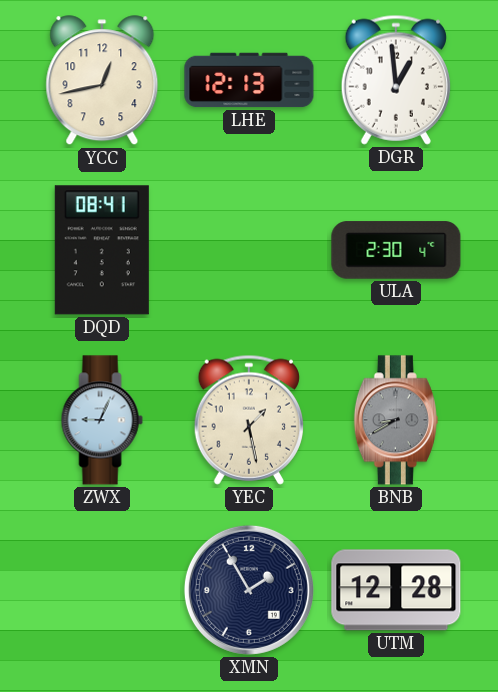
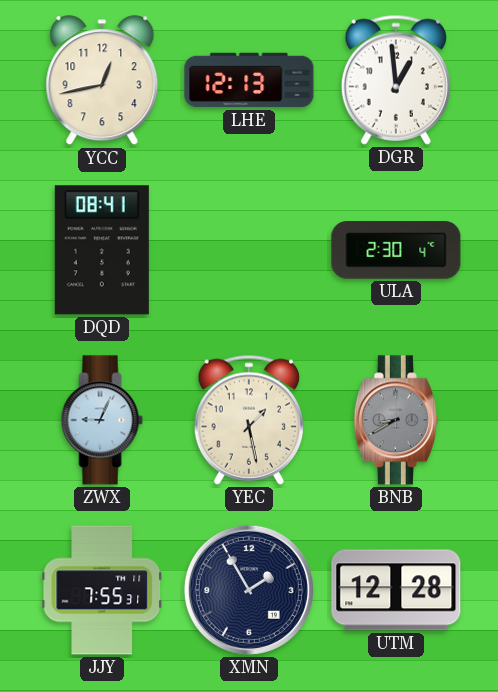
JJY: none -> 7:55
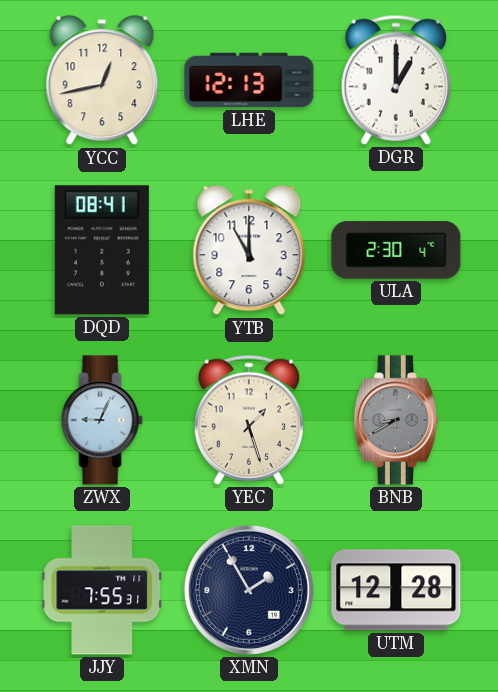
DGR: 12:59 -> 1:00
YTB: none -> 11:00
YEC: 1:28 -> 1:27
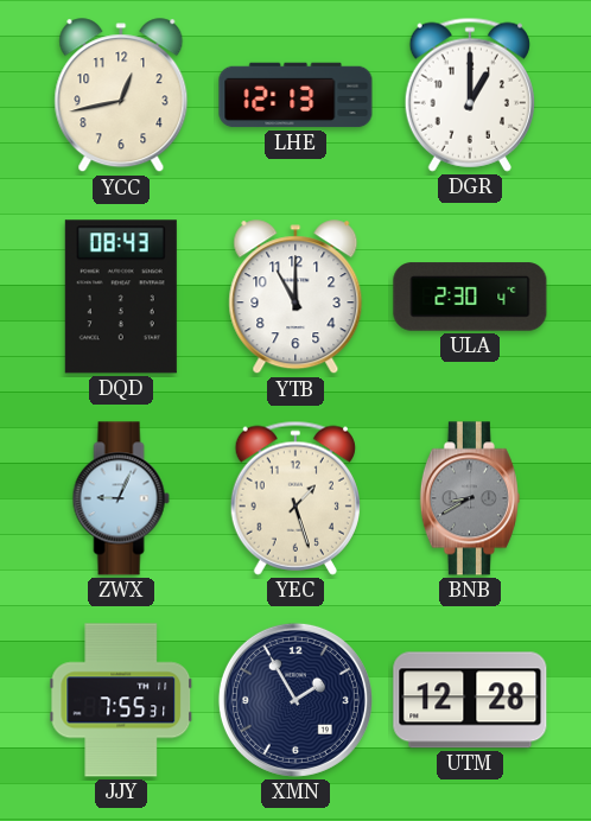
DQD: 08:41 -> 08:43
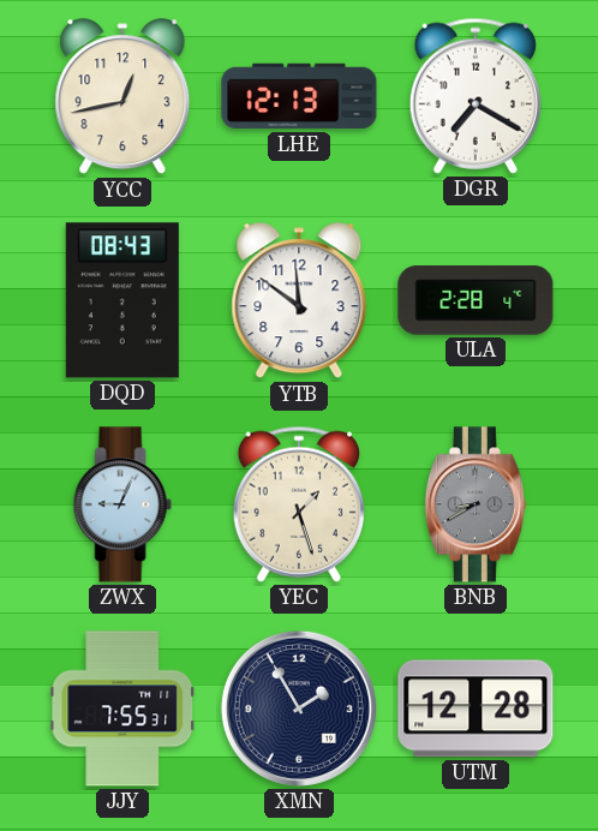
DGR: 1:00 -> 7:20
YTB: 11:00 -> 11:51
ULA: 2:30 -> 2:28
